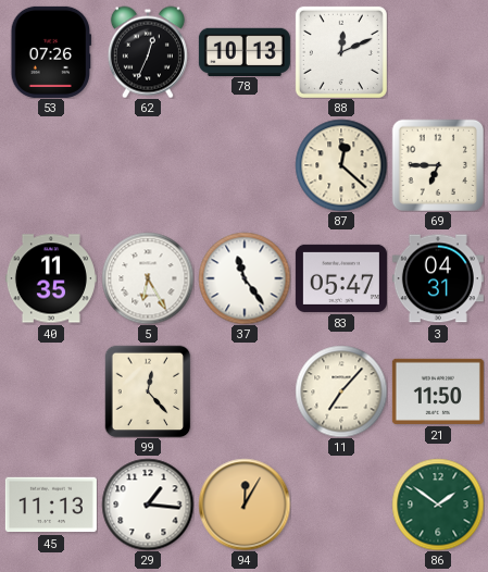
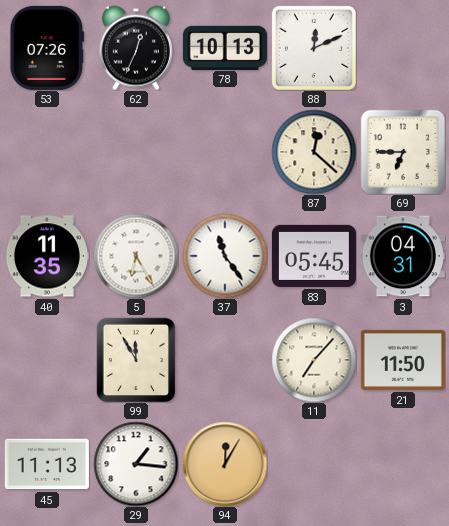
83: 05:47 -> 05:45
99: 12:23 -> 11:55
86: 1:51 -> none
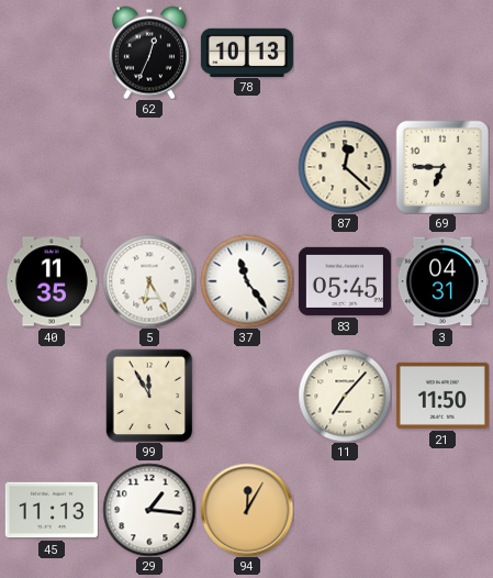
53: 07:26 -> none
88: 12:11 -> none
